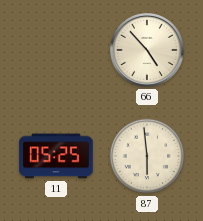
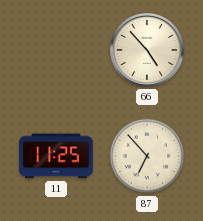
11: 05:25 -> 11:25
87: 5:59 -> 6:53
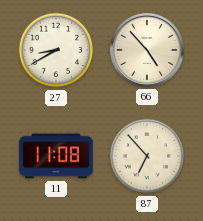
27: none -> 8:40
11: 11:25 -> 11:08
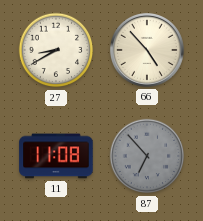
87 dial: cream -> grey
